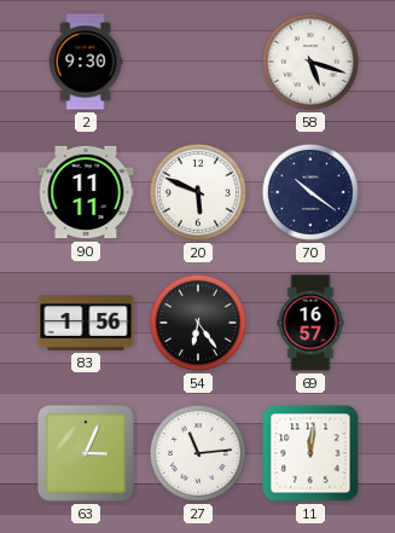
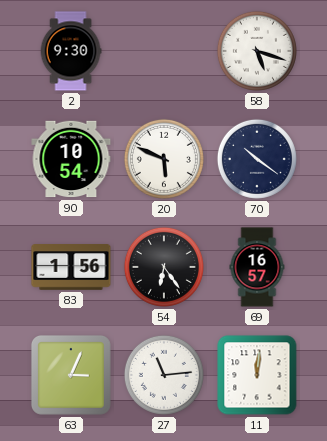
90: 11:11 -> 10:54
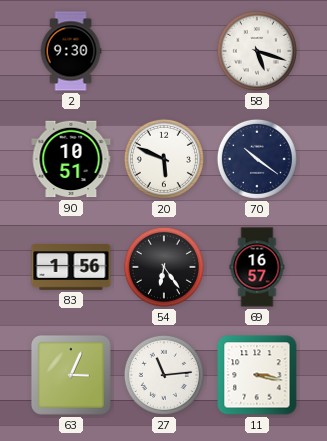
90: 10:54 -> 10:51
11: 12:01 -> 3:17
